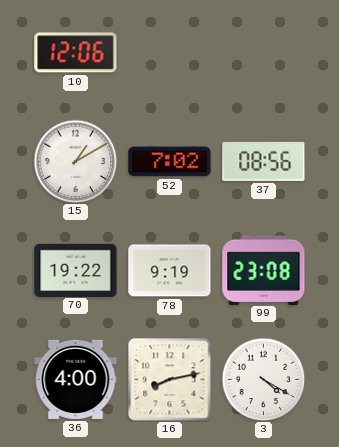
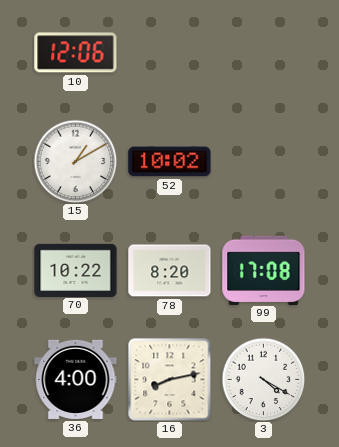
52: 7:02 -> 10:02
37: 08:56 -> none
70: 19:22 -> 10:22
78: 9:19 -> 8:20
99: 23:08 -> 17:08
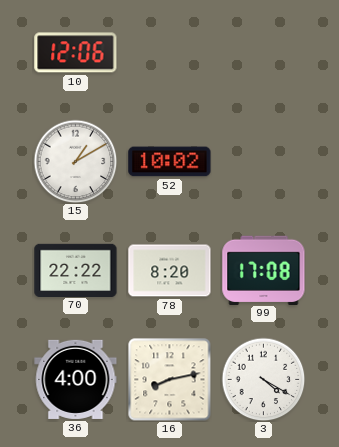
70: 10:22 -> 22:22
